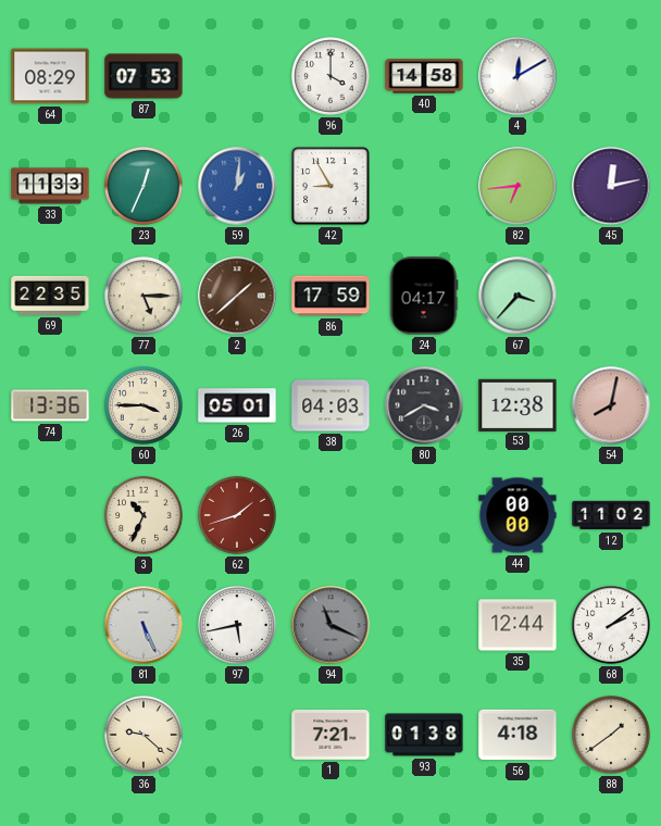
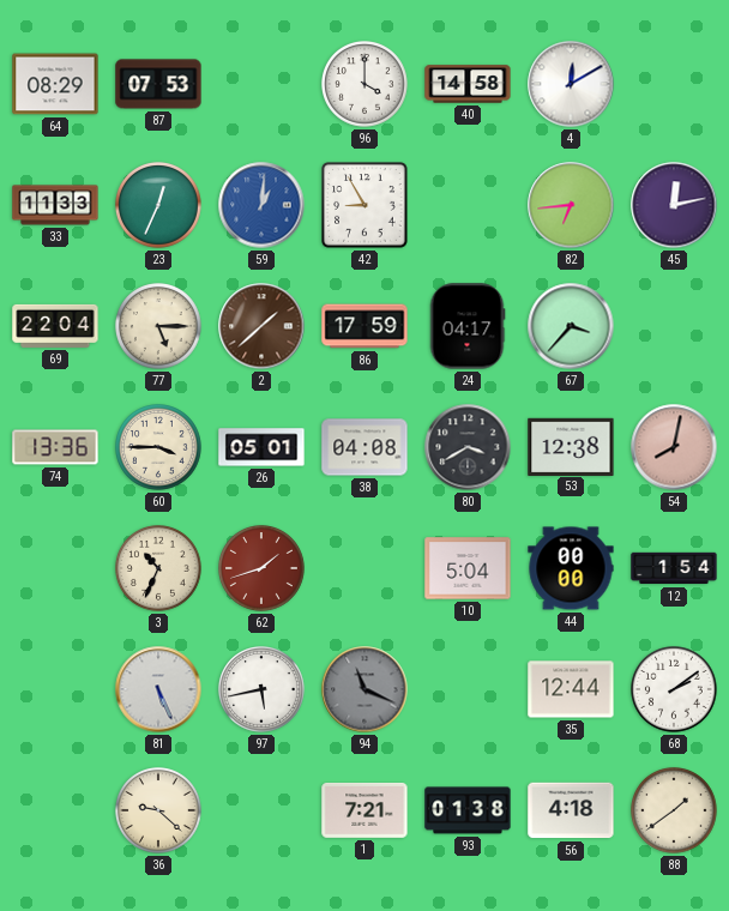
69: 22:35 -> 22:04
38: 04:03 -> 04:08
10: none -> 5:04
12: 11:02 -> 1:54
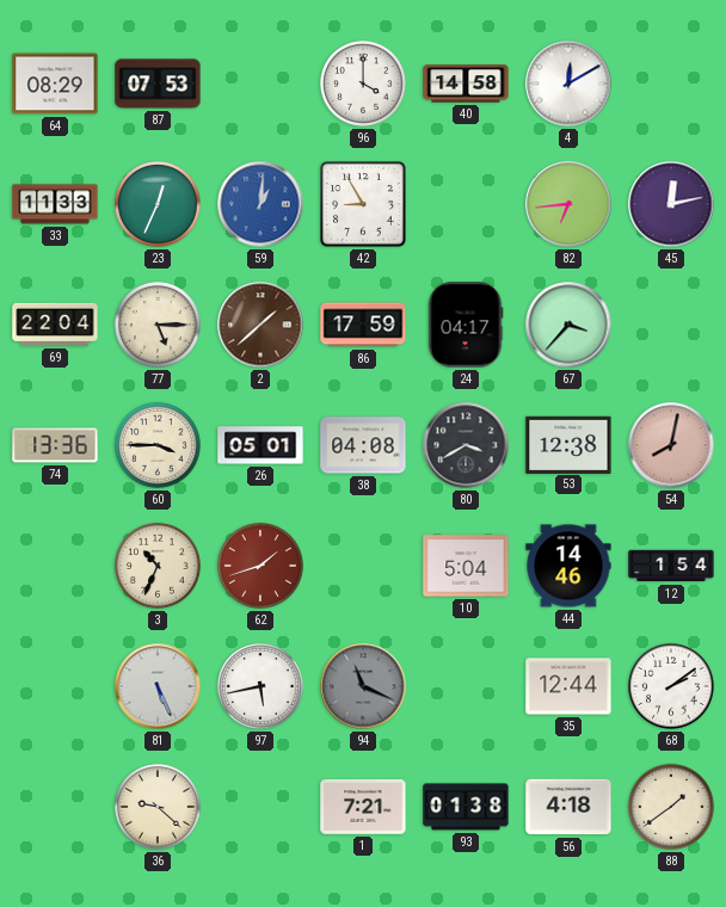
44: 00:00 -> 14:46
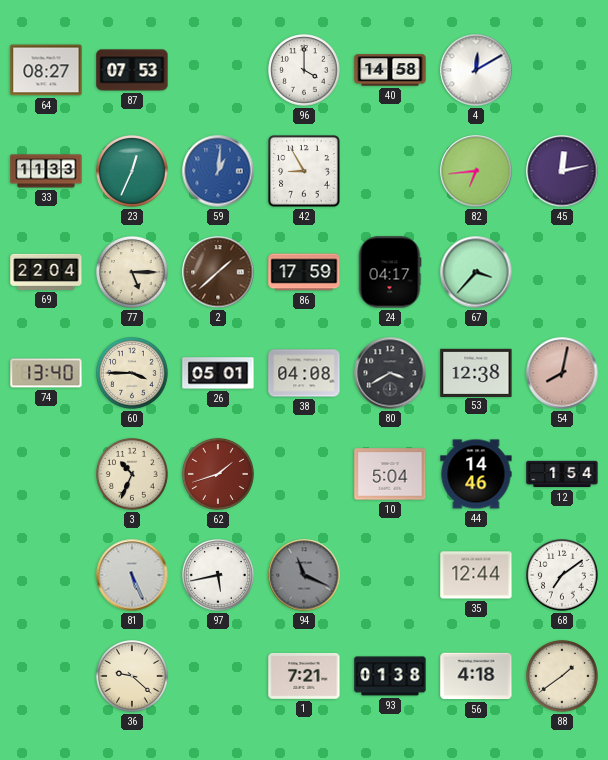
64: 08:29 -> 08:27
74: 13:36 -> 13:40
68: 2:09 -> 7:09
